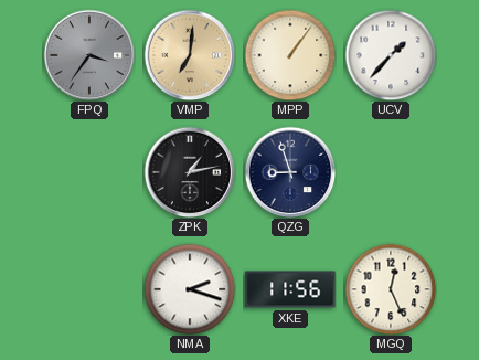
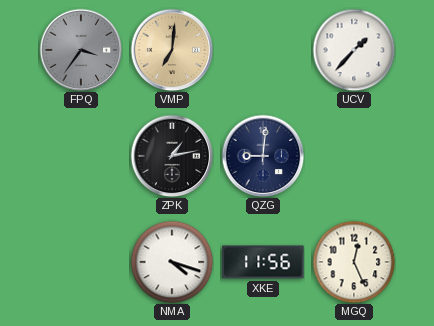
MPP: 1:06 -> none
QZG: 8:57 -> 9:01
NMA: 2:18 -> 4:18
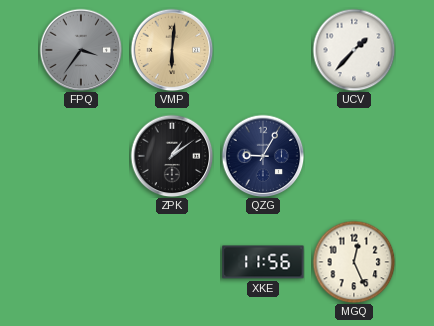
VMP: 7:01 -> 6:01
ZPK: 1:13 -> 1:09
QZG: 9:01 -> 9:05
NMA: 4:18 -> none
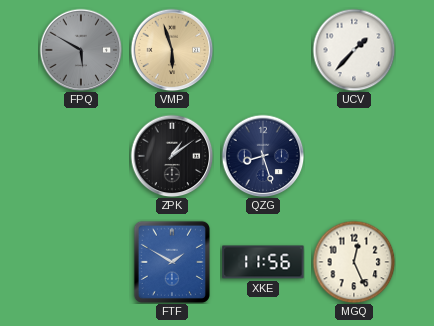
FPQ: 3:36 -> 5:50
VMP: 6:01 -> 5:57
QZG: 9:05 -> 8:27
FTF: none -> 1:50
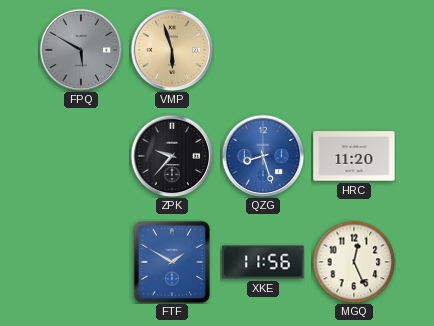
UCV: 1:37 -> none
ZPK: 1:09 -> 9:37
QZG dial: navy -> blue
HRC: none -> 11:20
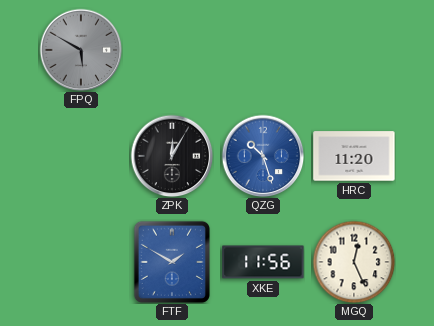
VMP: 5:57 -> none
ZPK: 9:37 -> 12:05
QZG: 8:27 -> 10:27
